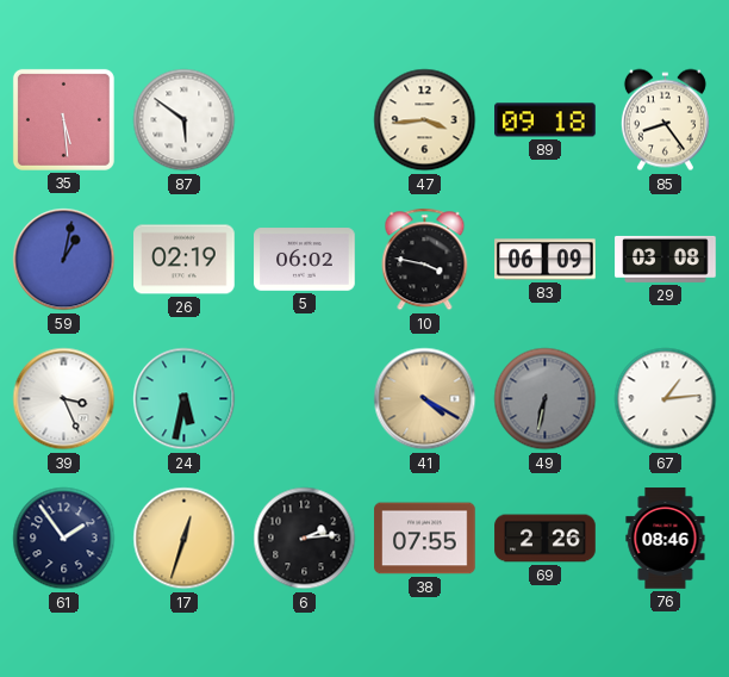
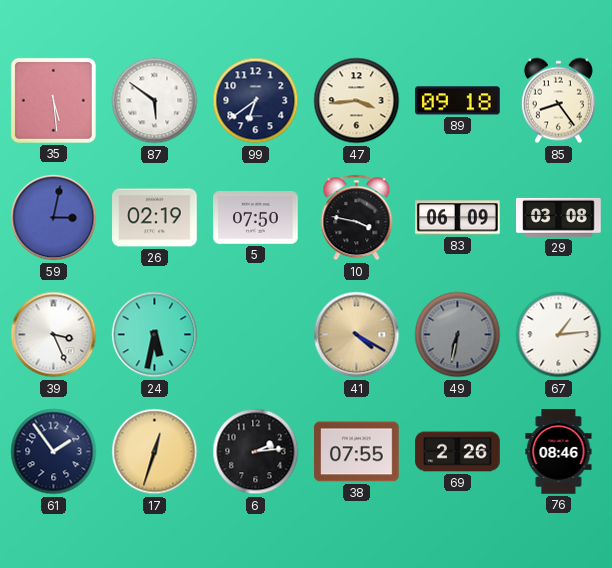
99: none -> 6:39
59: 1:02 -> 3:02
5: 06:02 -> 07:50
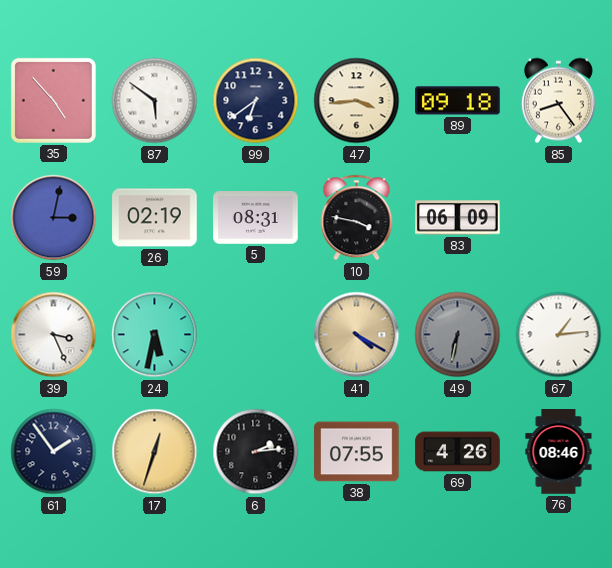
35: 5:29 -> 4:53
5: 07:50 -> 08:31
29: 03:08 -> none
69: 2:26 -> 4:26
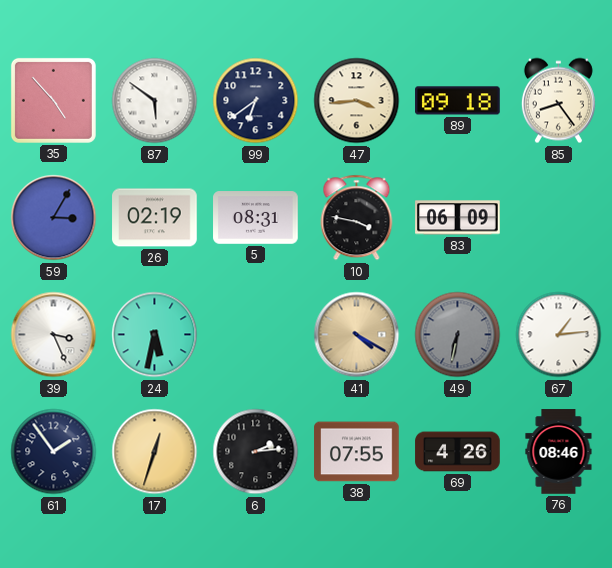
59: 3:02 -> 3:05
